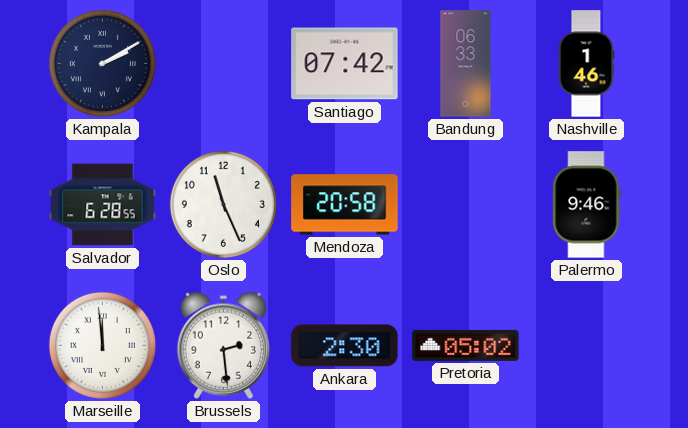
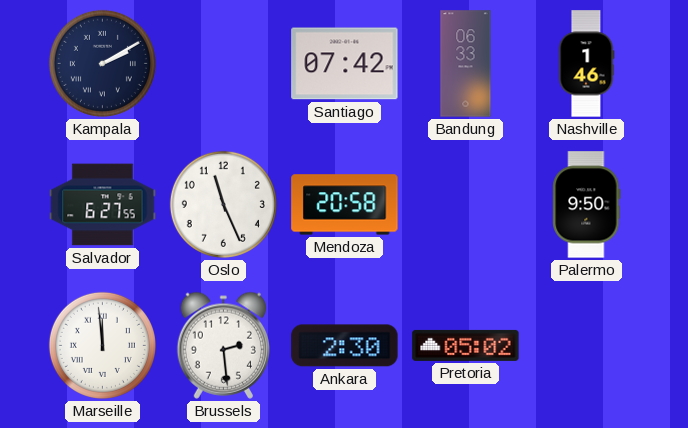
Salvador: 6:28 -> 6:27
Palermo: 9:46 -> 9:50
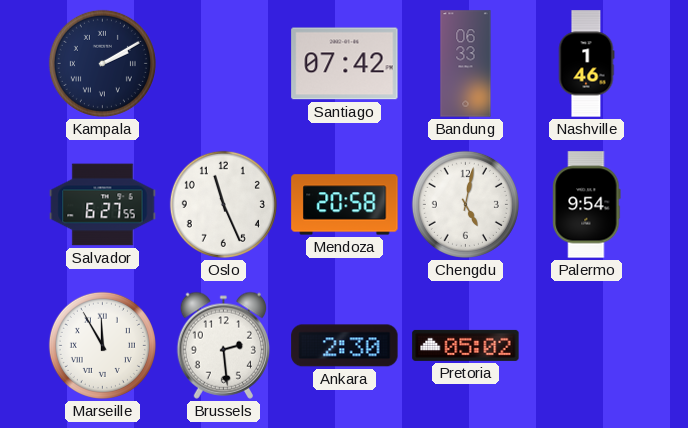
Chengdu: none -> 5:02
Palermo: 9:50 -> 9:54
Marseille: 11:59 -> 11:55
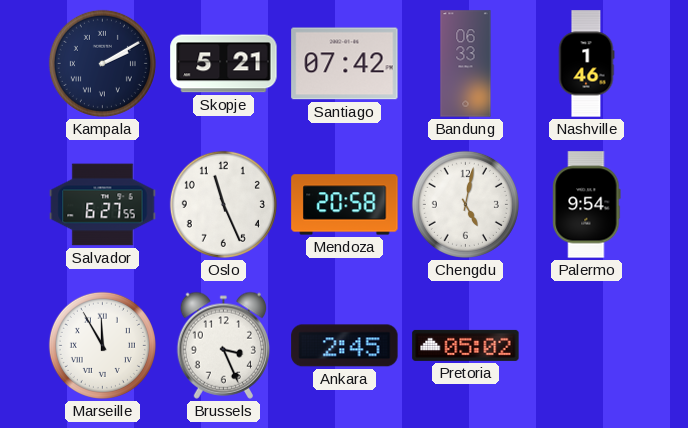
Skopje: none -> 5:21
Brussels: 2:29 -> 3:26
Ankara: 2:30 -> 2:45
